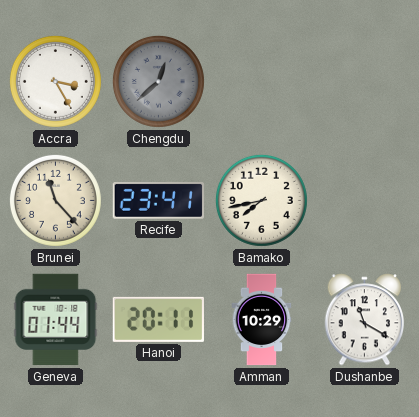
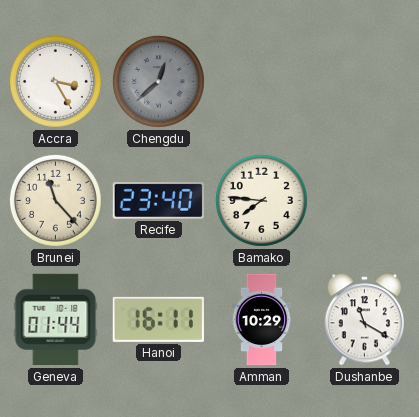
Recife: 23:41 -> 23:40
Bamako: 7:43 -> 7:46
Hanoi: 20:11 -> 16:11
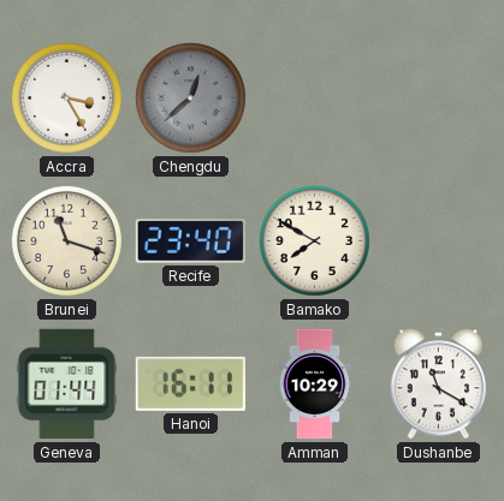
Brunei: 11:23 -> 11:18
Bamako: 7:46 -> 7:50
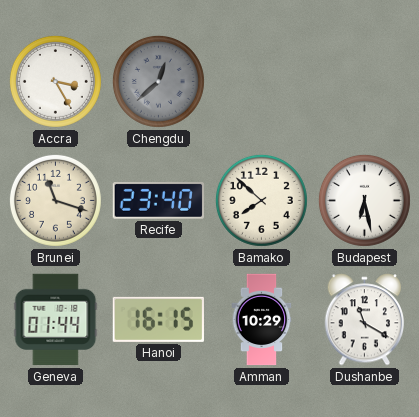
Bamako: 7:50 -> 7:52
Budapest: none -> 6:28
Hanoi: 16:11 -> 16:15
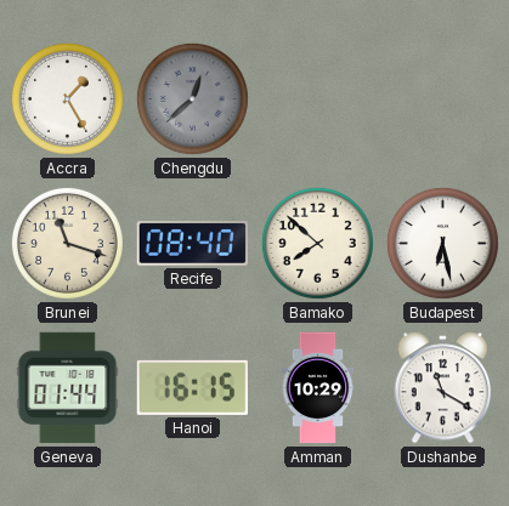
Accra: 3:25 -> 1:25
Recife: 23:40 -> 08:40
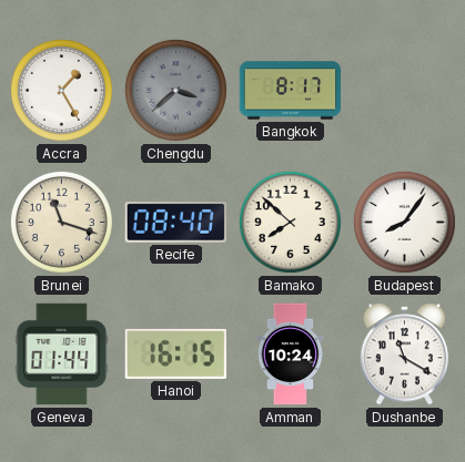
Chengdu: 12:38 -> 3:38
Bangkok: none -> 8:17
Budapest: 6:28 -> 8:06
Amman: 10:29 -> 10:24
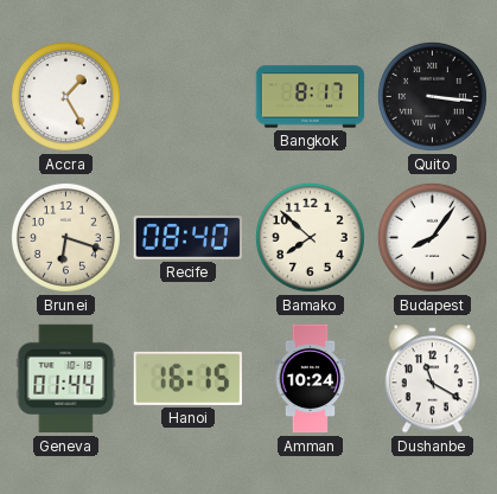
Chengdu: 3:38 -> none
Quito: none -> 3:16
Brunei: 11:18 -> 6:18
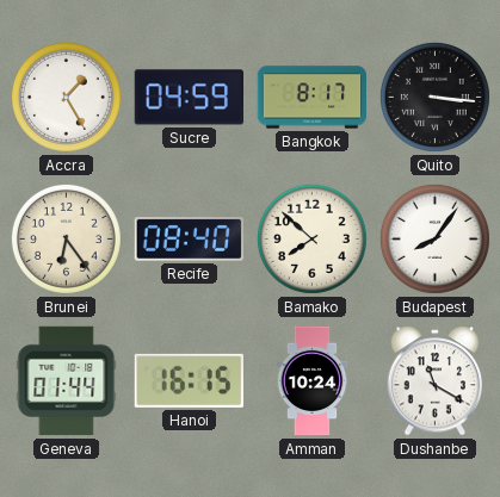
Sucre: none -> 04:59
Brunei: 6:18 -> 6:24
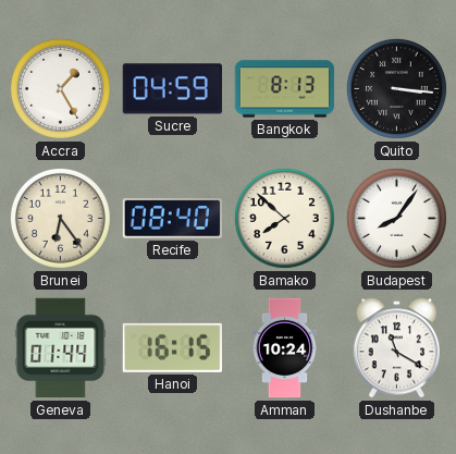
Bangkok: 8:17 -> 8:13
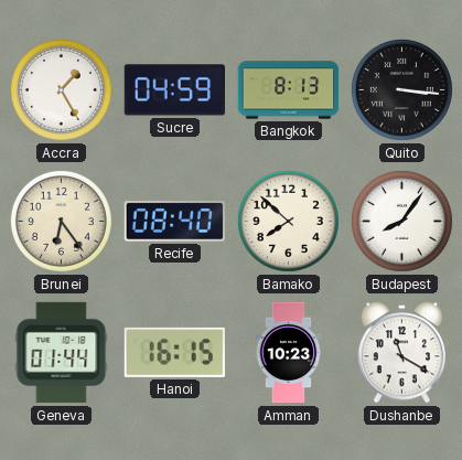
Amman: 10:24 -> 10:23
